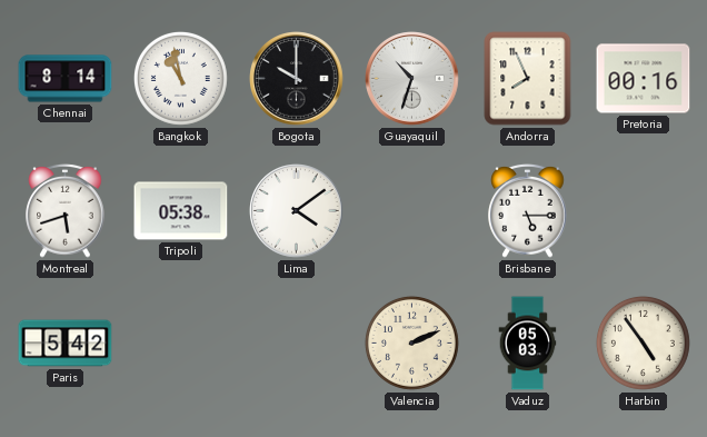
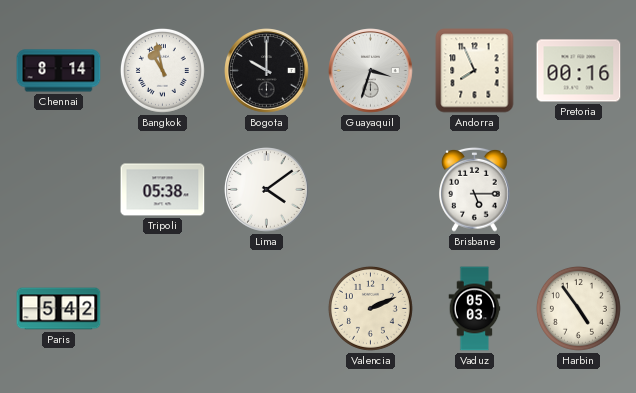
Guayaquil: 10:33 -> 3:33
Montreal: 5:42 -> none
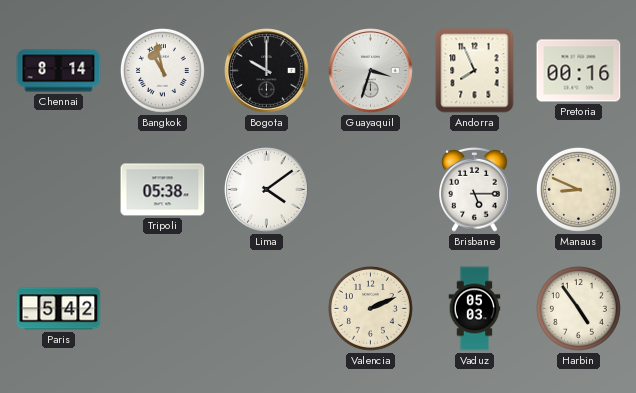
Manaus: none -> 8:49
